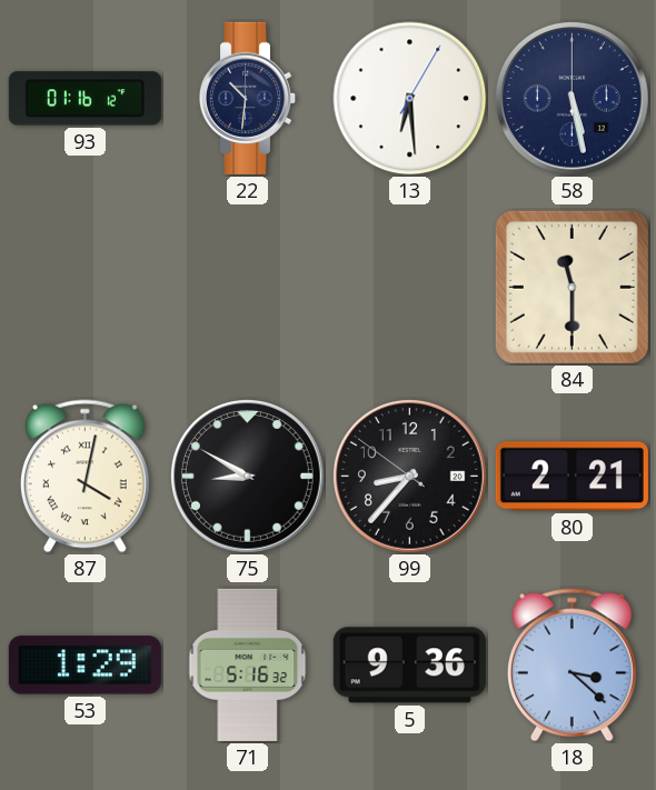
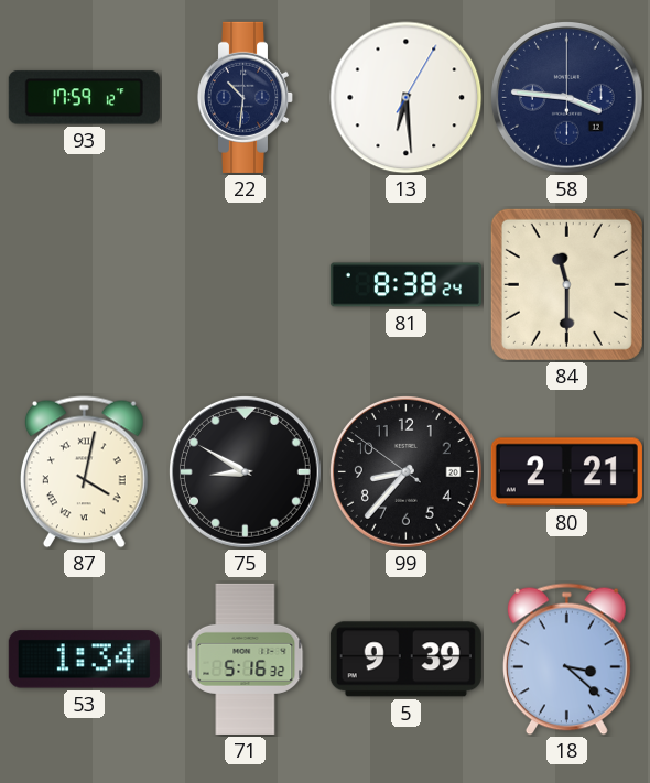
93: 01:16 -> 17:59
58: 5:28 -> 3:46
81: none -> 8:38
53: 1:29 -> 1:34
5: 9:36 -> 9:39
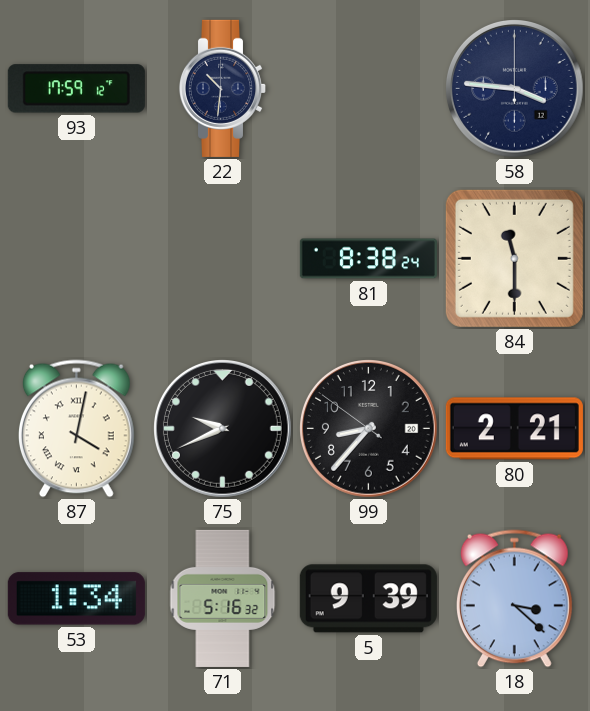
13: 6:29 -> none
75: 8:50 -> 9:41
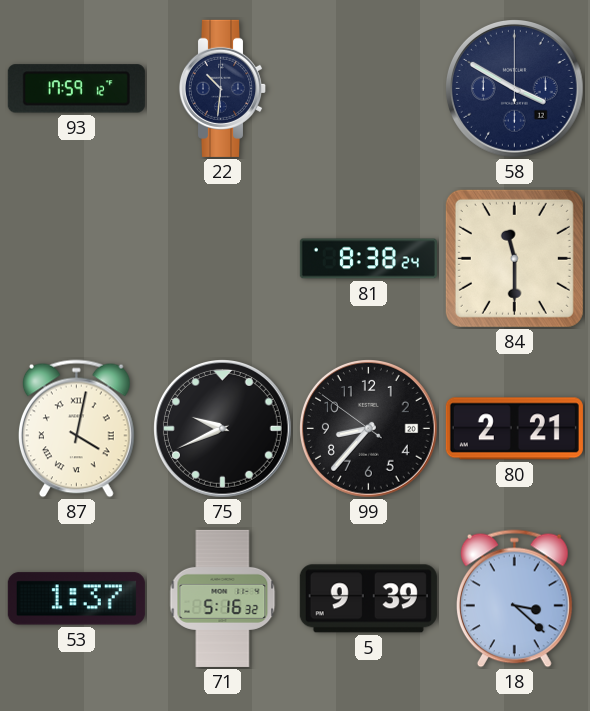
58: 3:46 -> 3:50
53: 1:34 -> 1:37
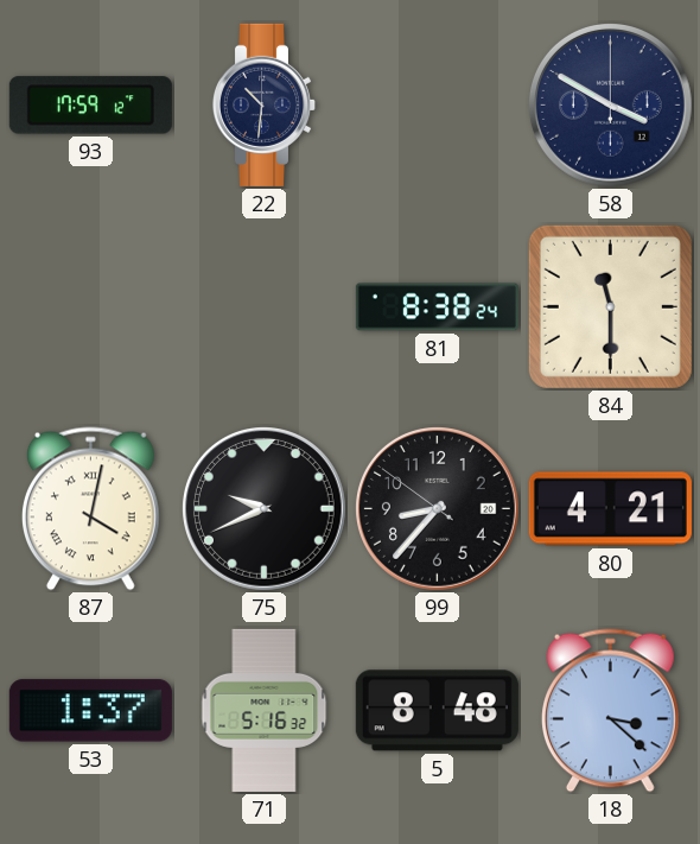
80: 2:21 -> 4:21
5: 9:39 -> 8:48
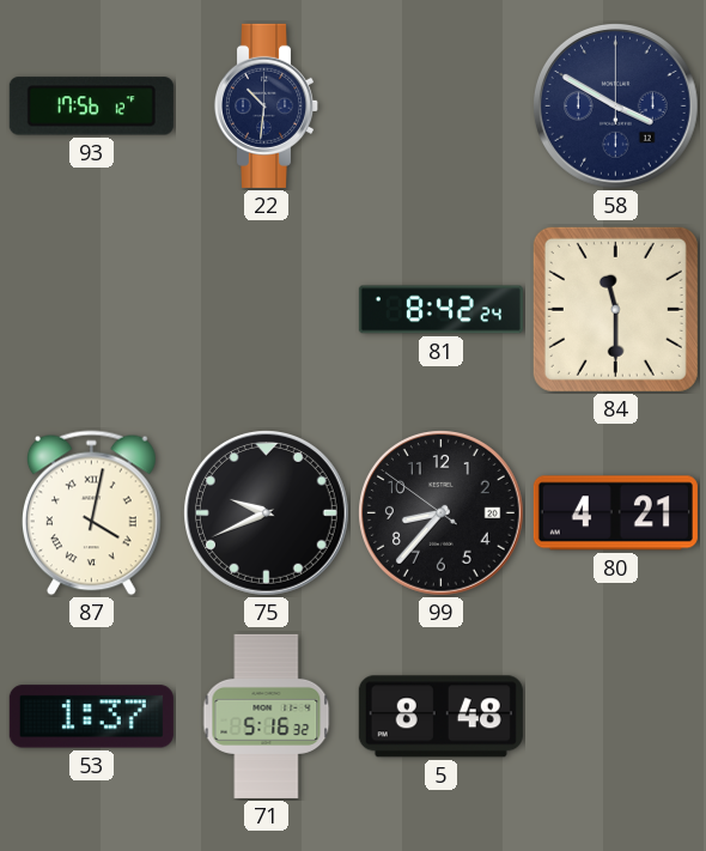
93: 17:59 -> 17:56
81: 8:38 -> 8:42
18: 3:22 -> none
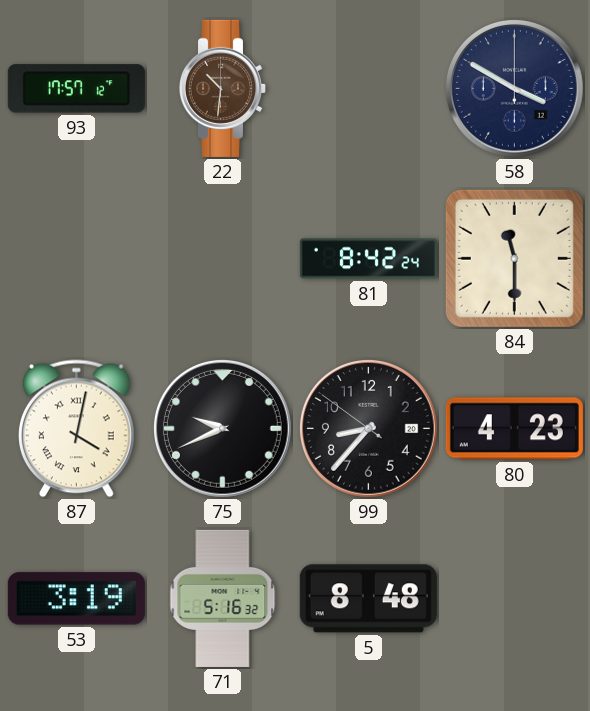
93: 17:56 -> 17:57
22 dial: navy -> brown
80: 4:21 -> 4:23
53: 1:37 -> 3:19
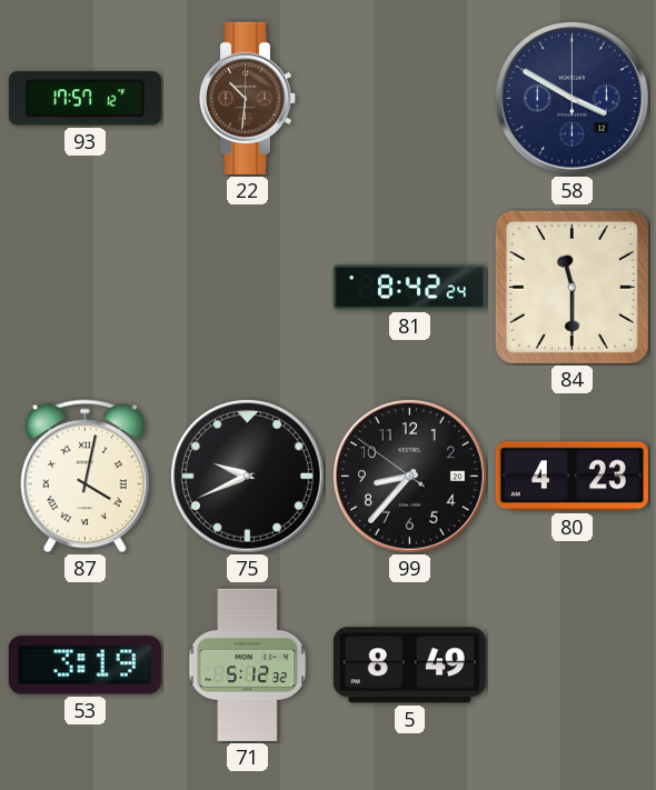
71: 5:16 -> 5:12
5: 8:48 -> 8:49
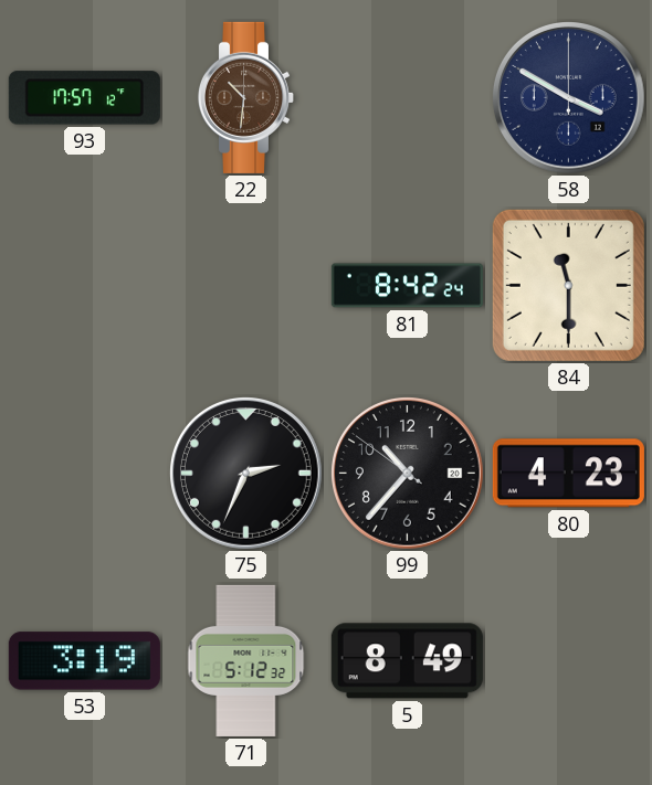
87: 4:02 -> none
75: 9:41 -> 2:34
99: 8:36 -> 10:36
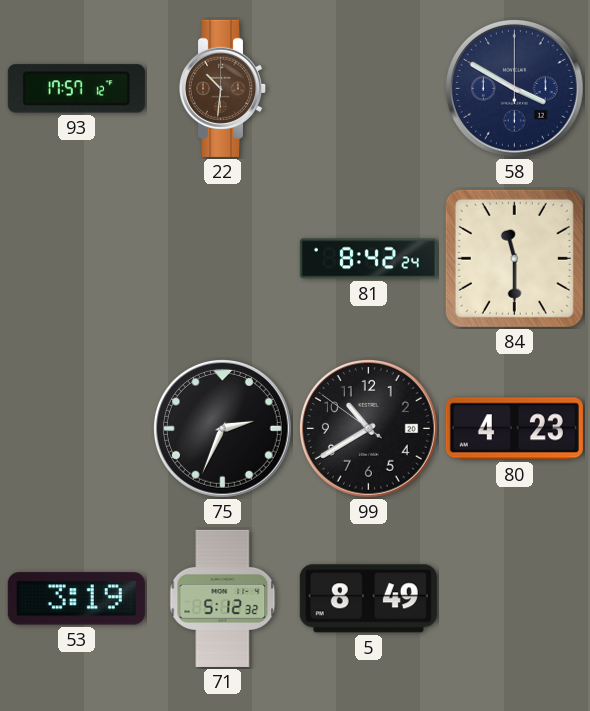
99: 10:36 -> 10:39
